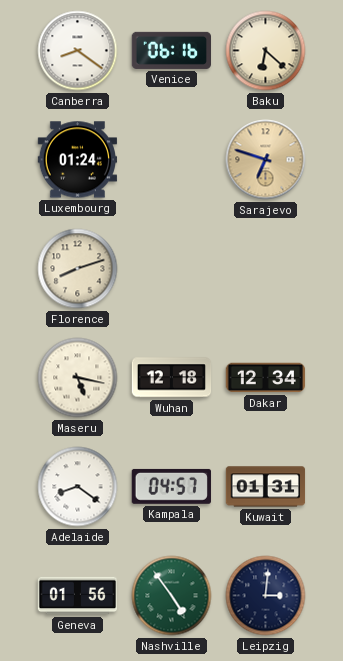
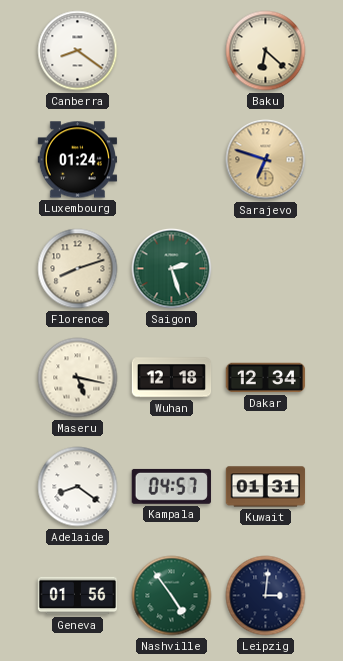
Venice: 06:16 -> none
Saigon: none -> 2:27
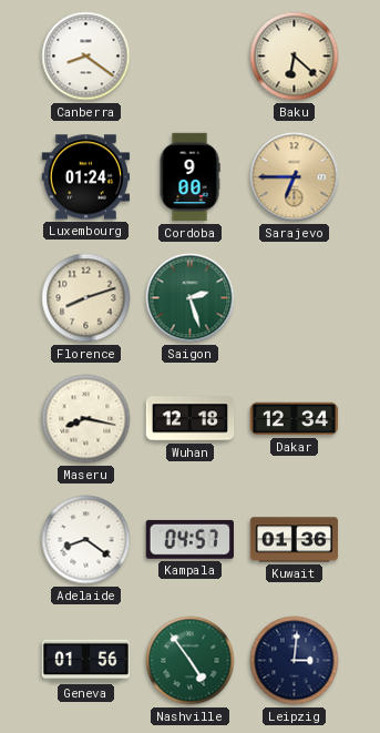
Cordoba: none -> 9:00
Sarajevo: 6:48 -> 6:45
Maseru: 5:17 -> 8:17
Kuwait: 01:31 -> 01:36
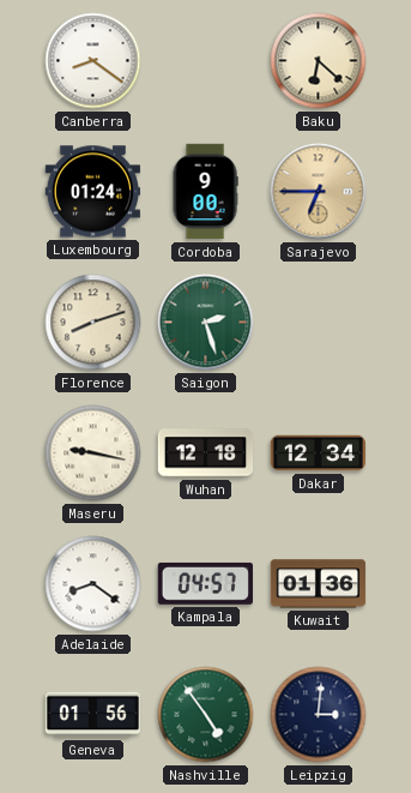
Maseru: 8:17 -> 9:17
